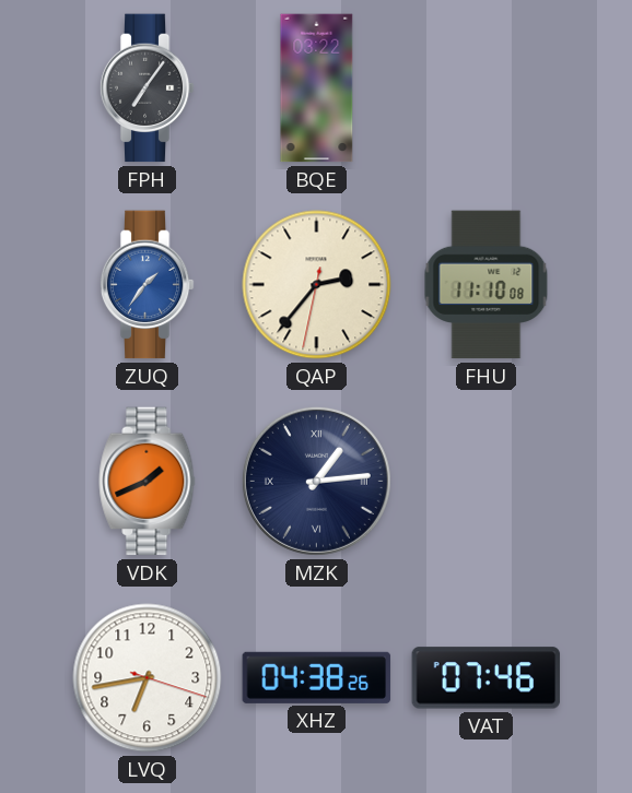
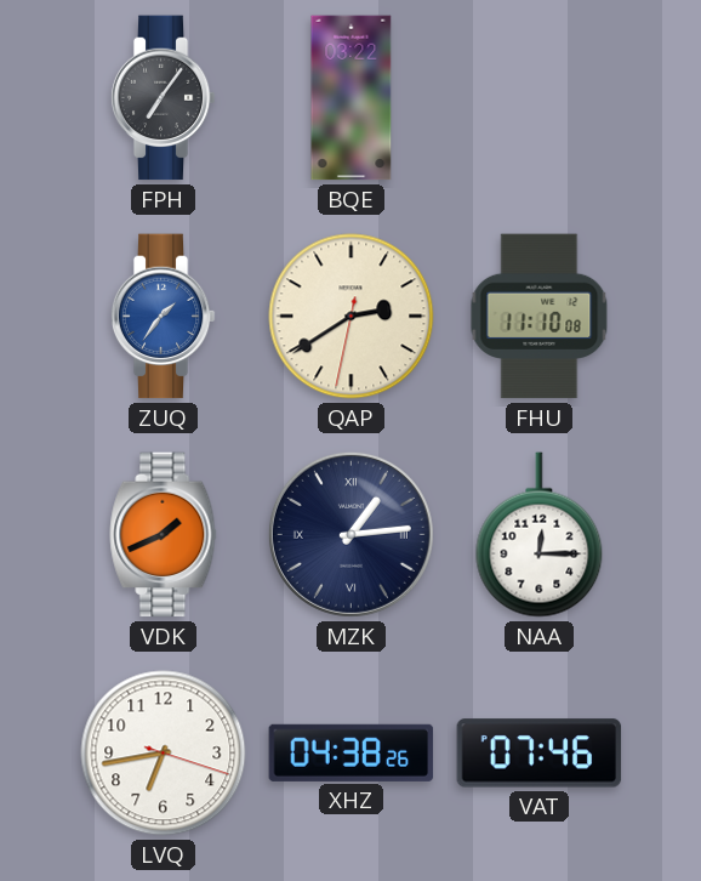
QAP: 2:36 -> 2:39
NAA: none -> 12:15
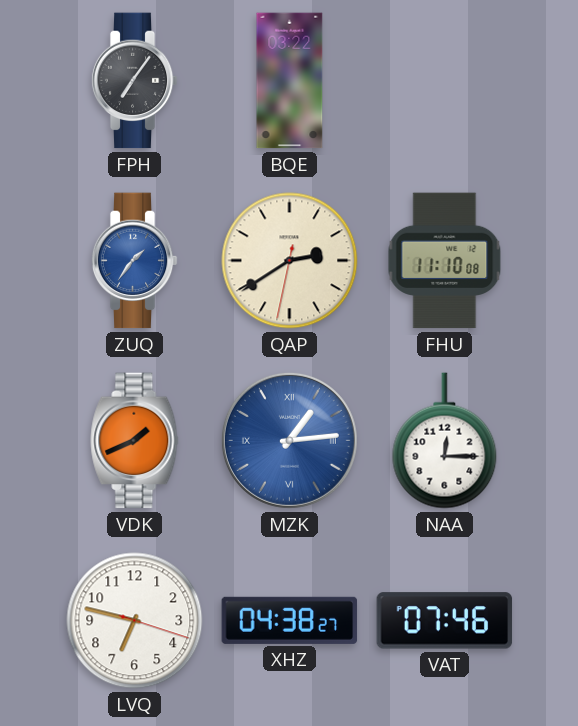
MZK dial: navy -> blue
LVQ: 6:43 -> 6:47
XHZ: 04:38:26 -> 04:38:27
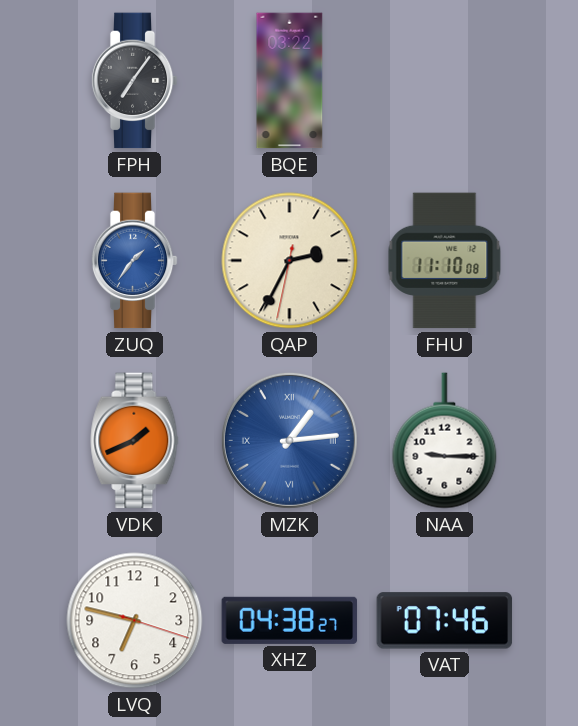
QAP: 2:39 -> 2:34
NAA: 12:15 -> 9:15
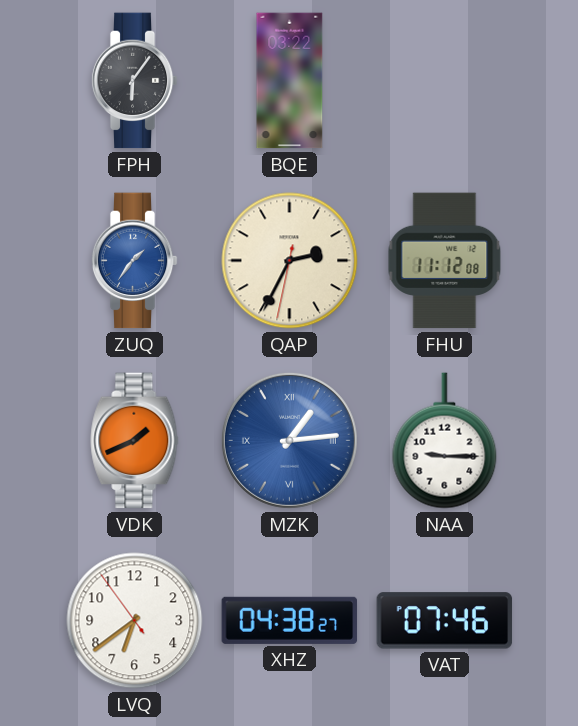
FPH: 7:06 -> 6:06
FHU: 11:10 -> 11:12
LVQ: 6:47 -> 6:38
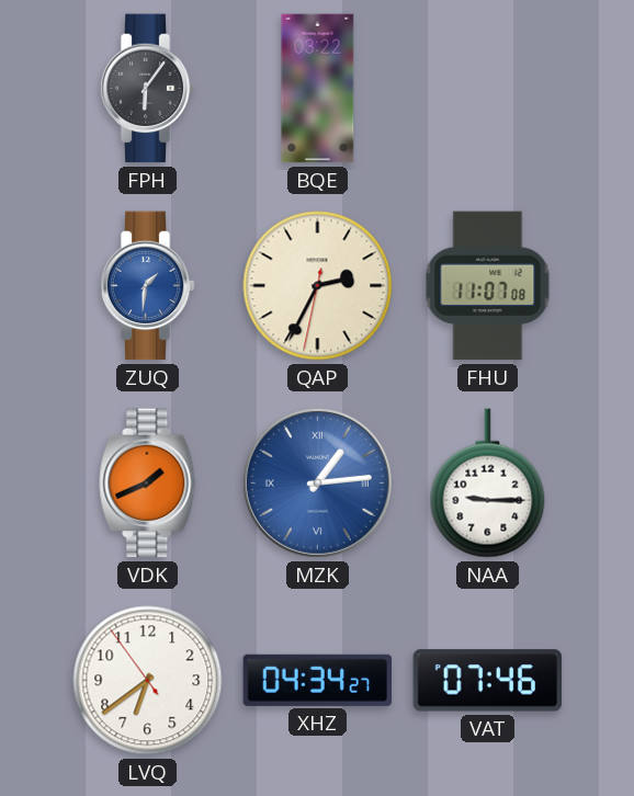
ZUQ: 1:36 -> 1:31
FHU: 11:12 -> 11:07
XHZ: 04:38 -> 04:34
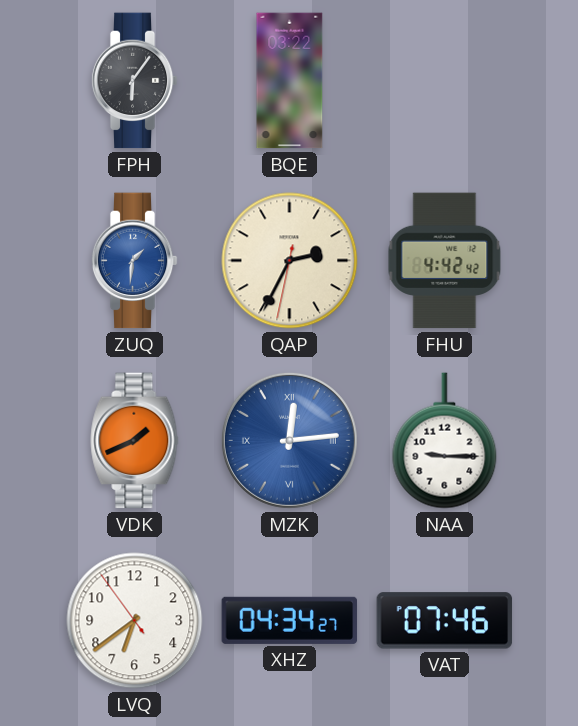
FHU: 11:07 -> 4:42
MZK: 1:14 -> 12:14
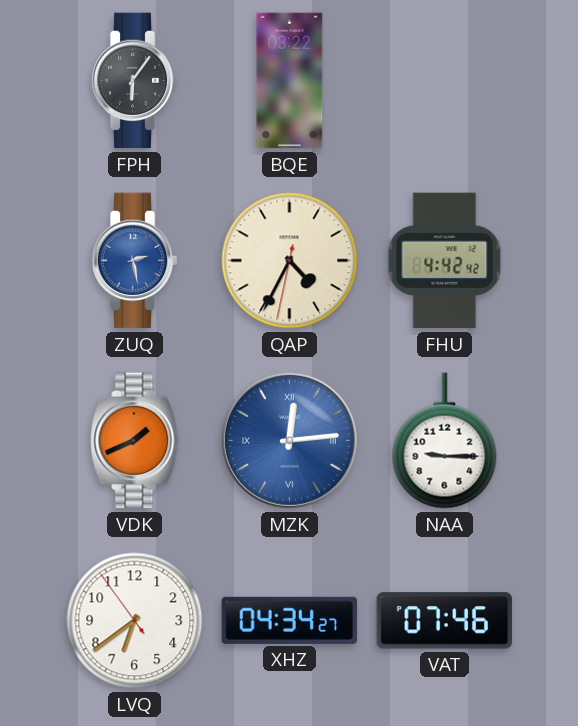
ZUQ: 1:31 -> 2:28
QAP: 2:34 -> 4:34
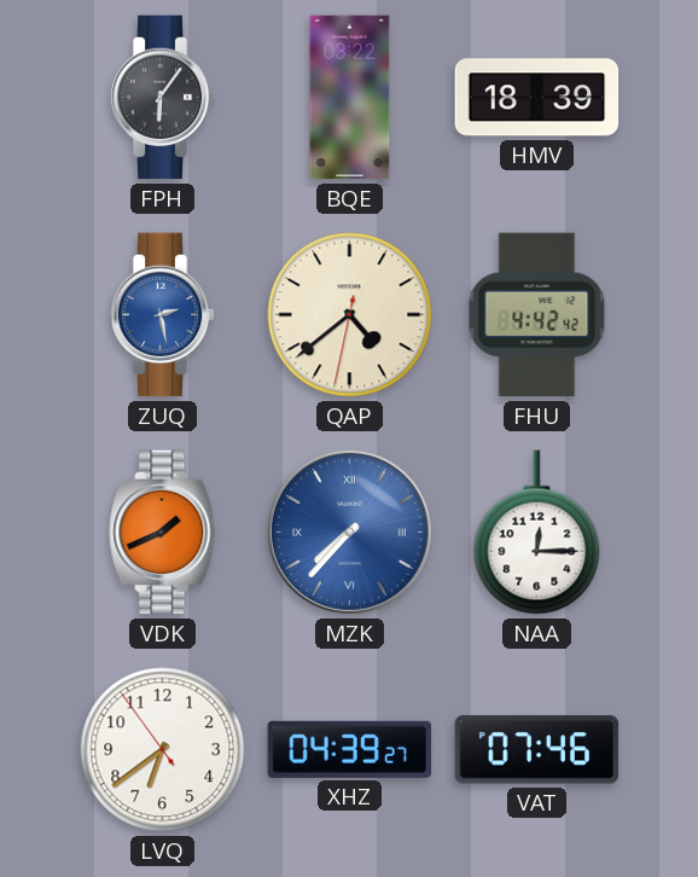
HMV: none -> 18:39
QAP: 4:34 -> 4:38
MZK: 12:14 -> 7:37
NAA: 9:15 -> 12:15
XHZ: 04:34 -> 04:39
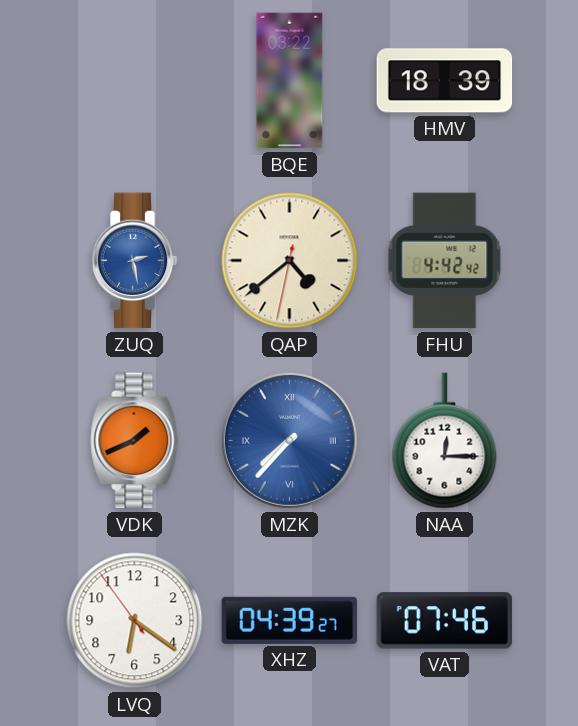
FPH: 6:06 -> none
LVQ: 6:38 -> 6:20
